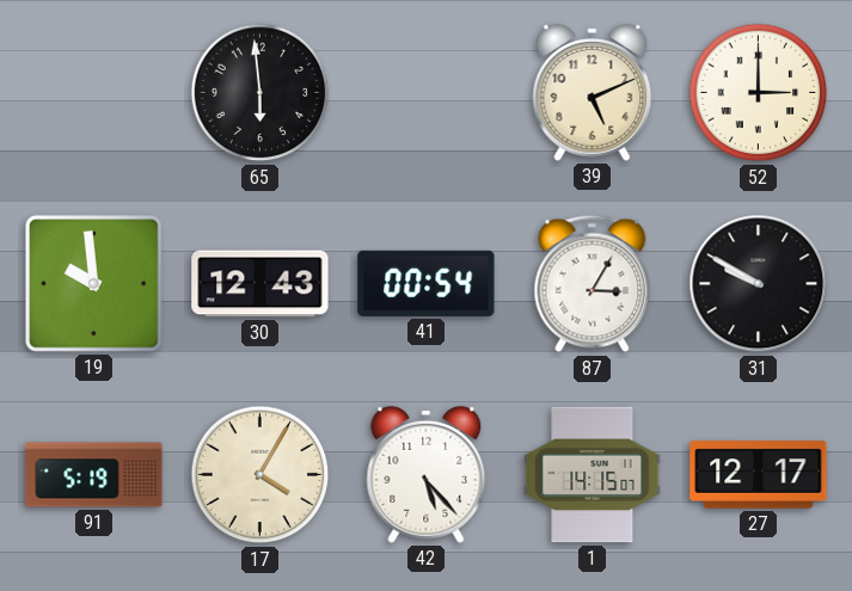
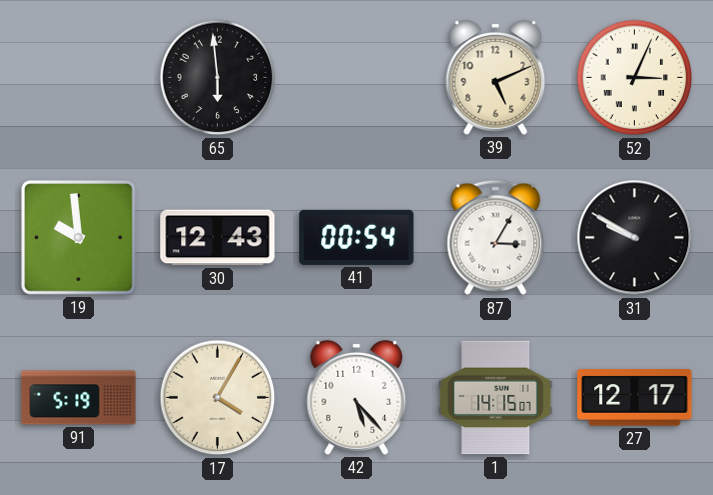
52: 3:00 -> 3:04
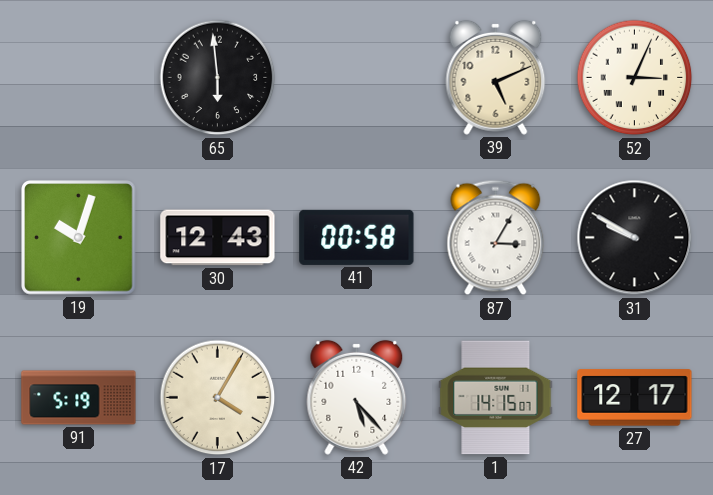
19: 9:59 -> 10:03
41: 00:54 -> 00:58
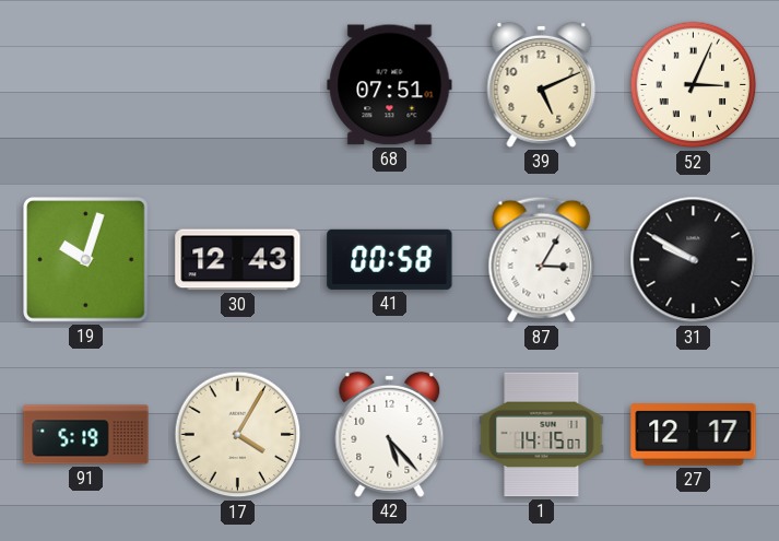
65: 5:59 -> none
68: none -> 07:51
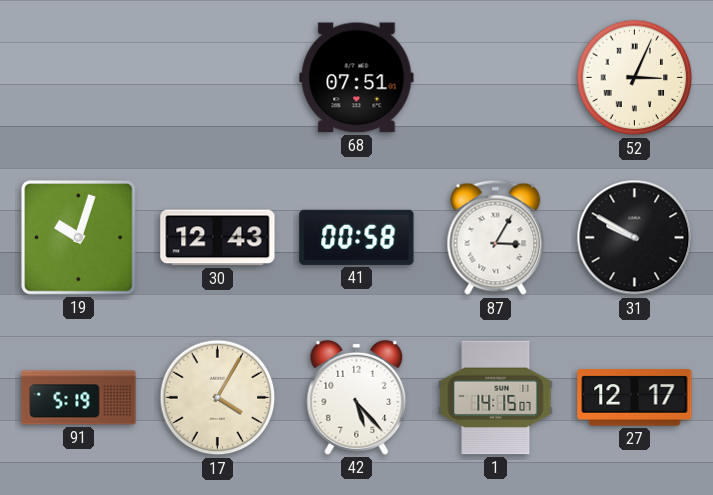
39: 5:11 -> none
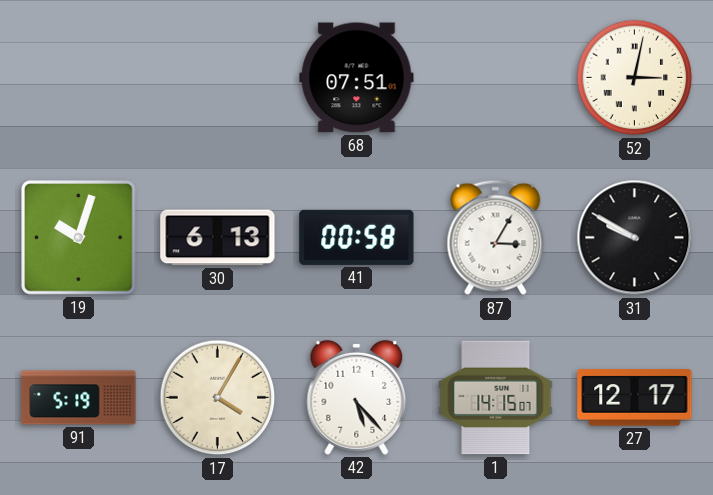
52: 3:04 -> 3:02
30: 12:43 -> 6:13
